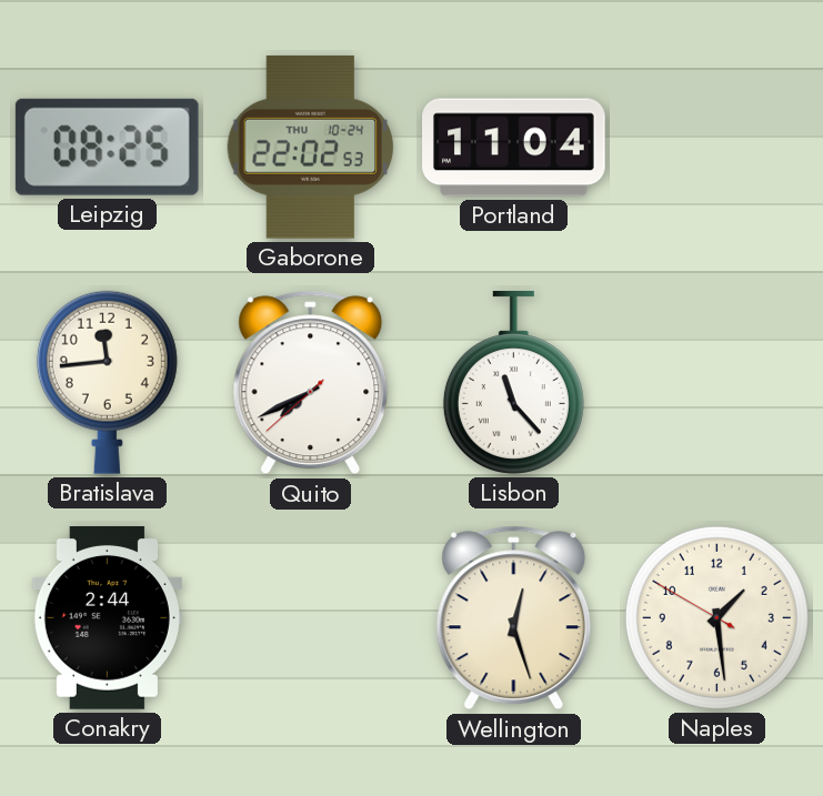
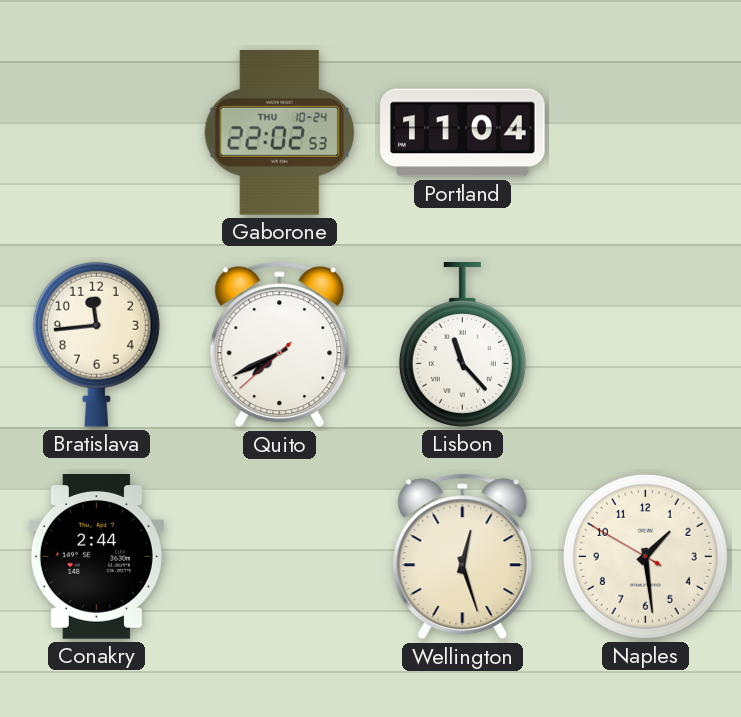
Leipzig: 08:25 -> none
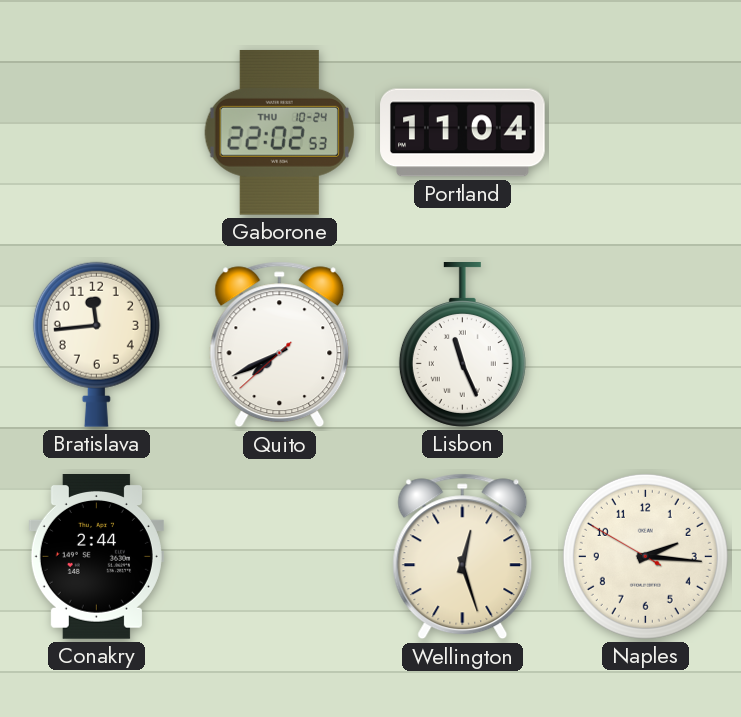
Lisbon: 11:23 -> 11:26
Naples: 1:28 -> 2:15
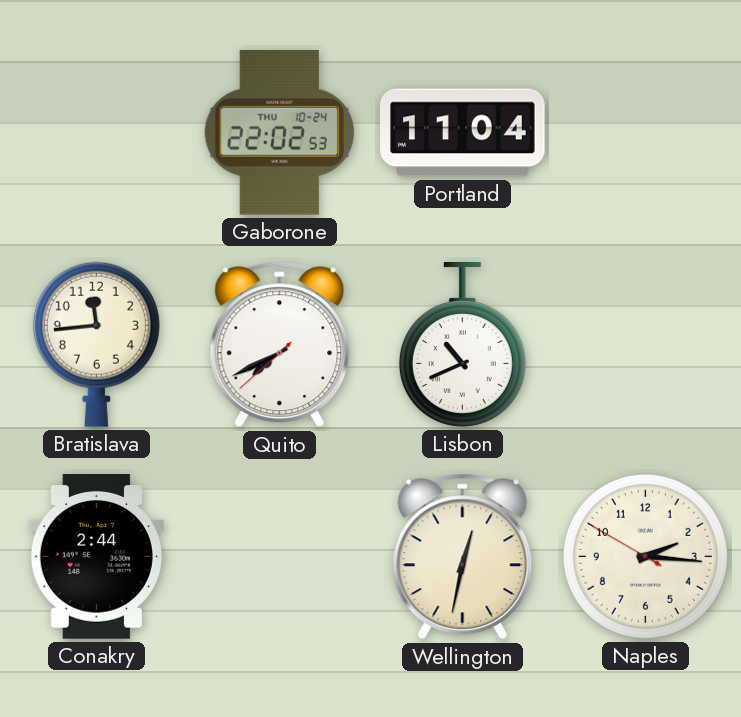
Lisbon: 11:26 -> 10:41
Wellington: 12:27 -> 12:32
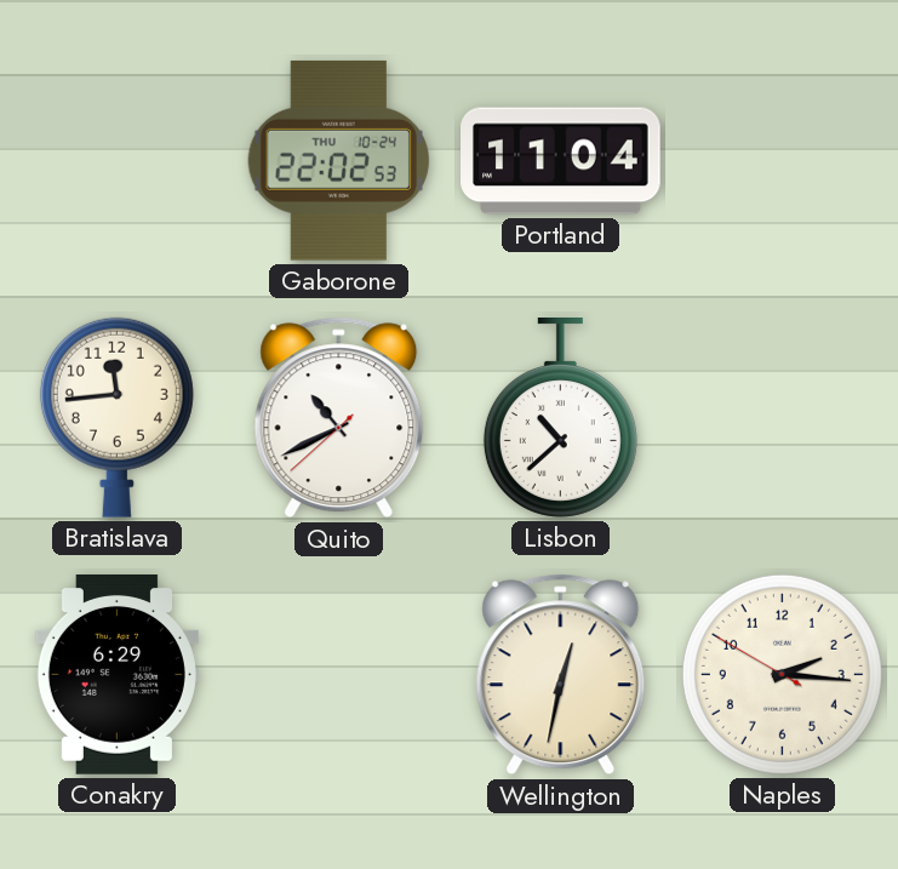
Quito: 7:40 -> 10:40
Lisbon: 10:41 -> 10:38
Conakry: 2:44 -> 6:29
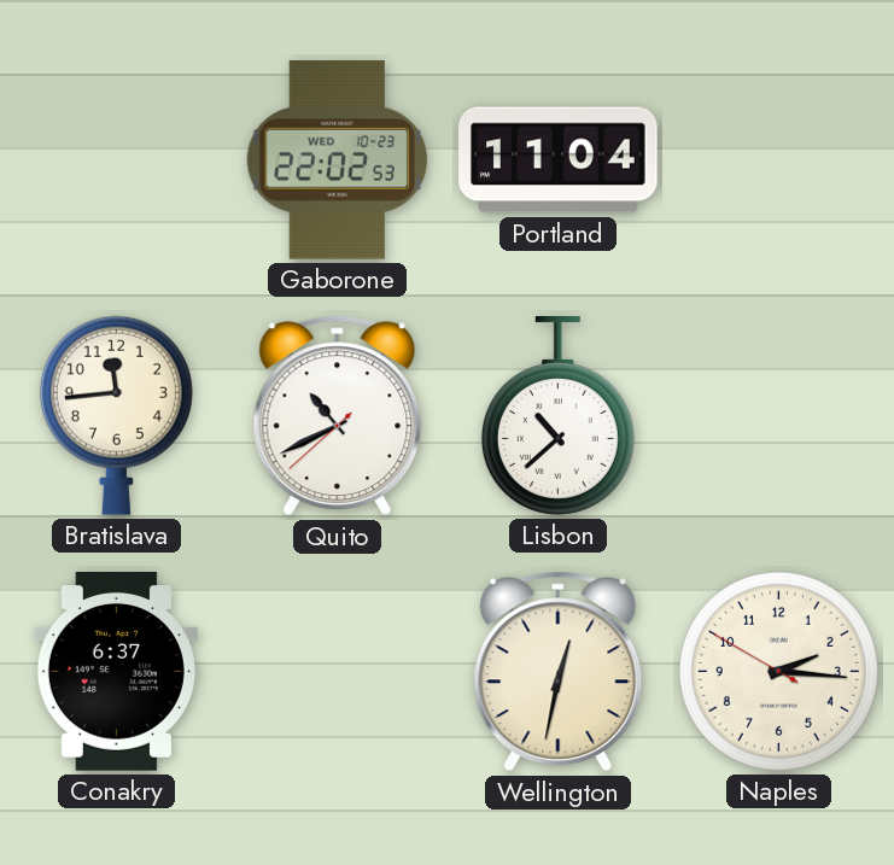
Gaborone date: THU 10-24 -> WED 10-23
Conakry: 6:29 -> 6:37
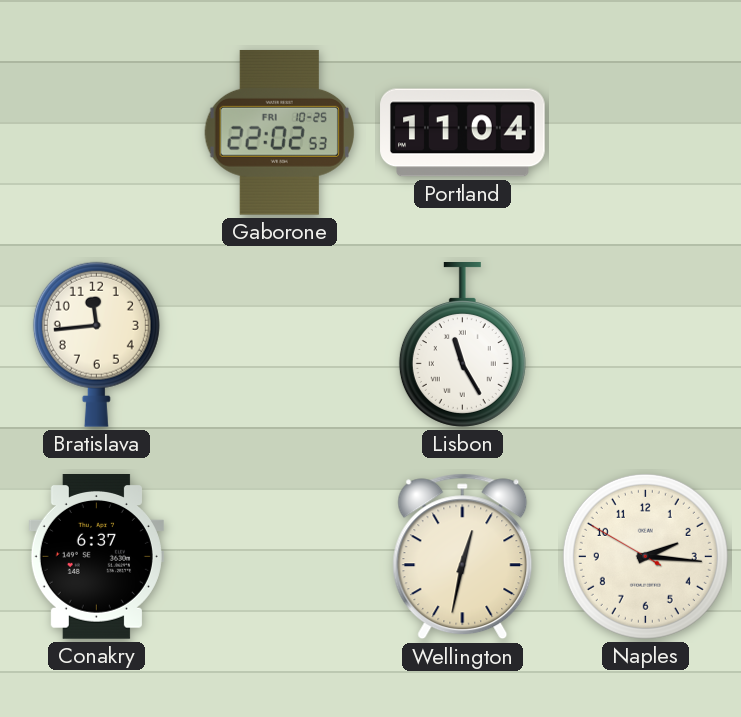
Gaborone date: WED 10-23 -> FRI 10-25
Quito: 10:40 -> none
Lisbon: 10:38 -> 11:25
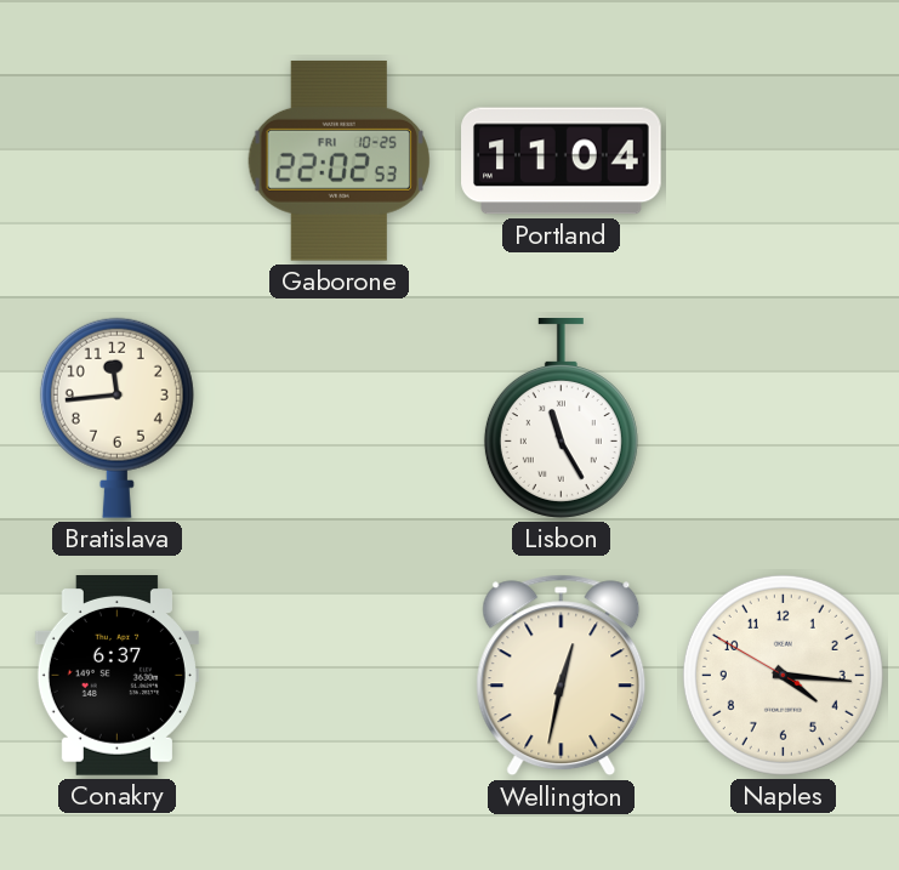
Naples: 2:15 -> 4:15
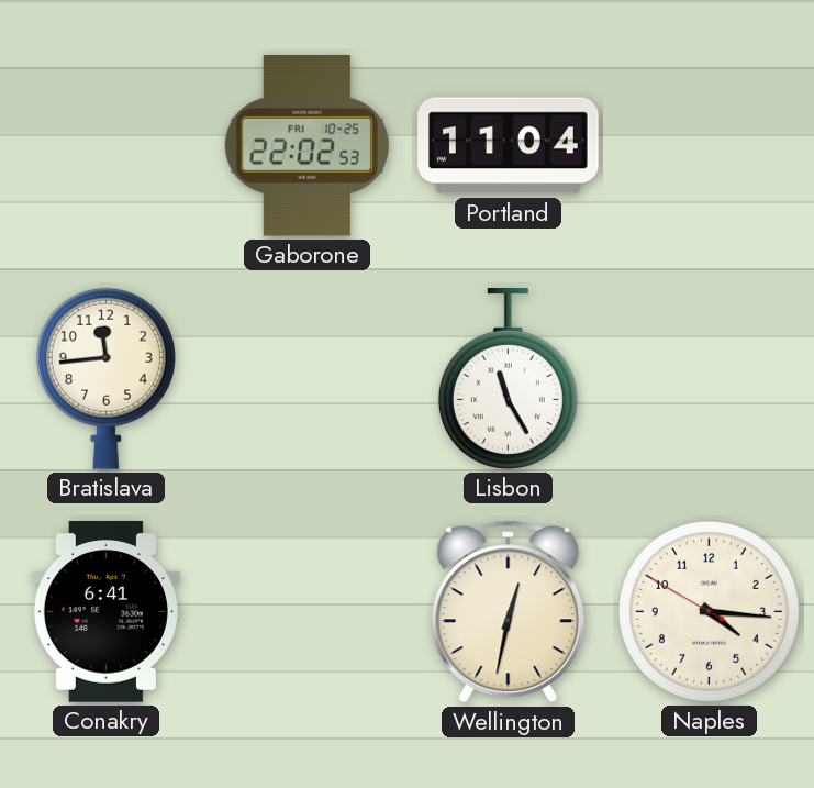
Conakry: 6:37 -> 6:41
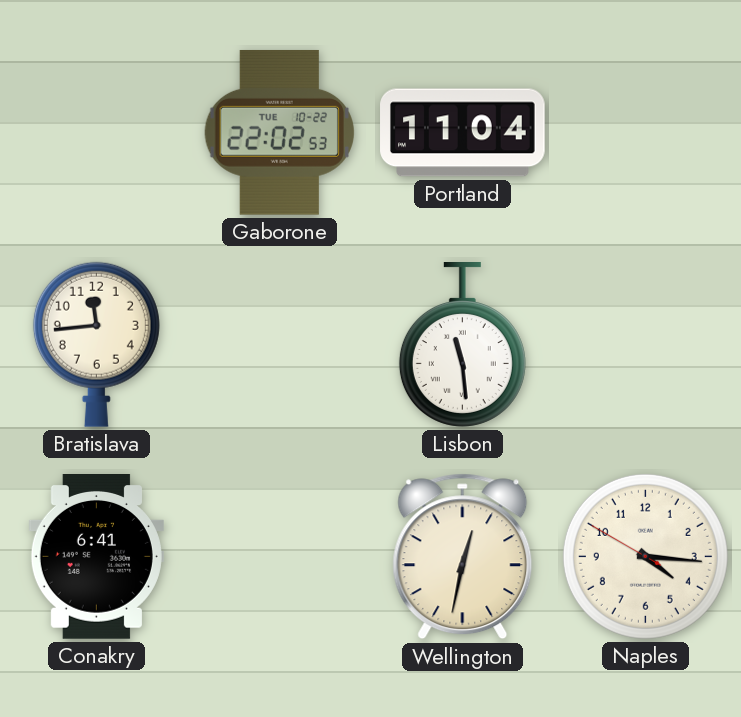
Gaborone date: FRI 10-25 -> TUE 10-22
Lisbon: 11:25 -> 11:29
